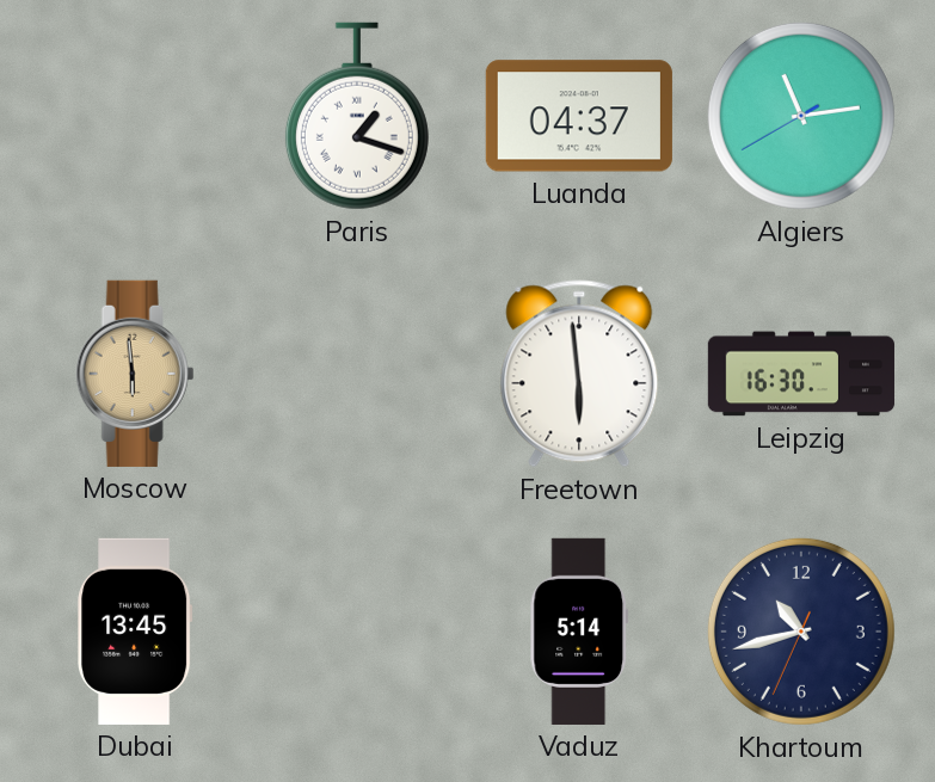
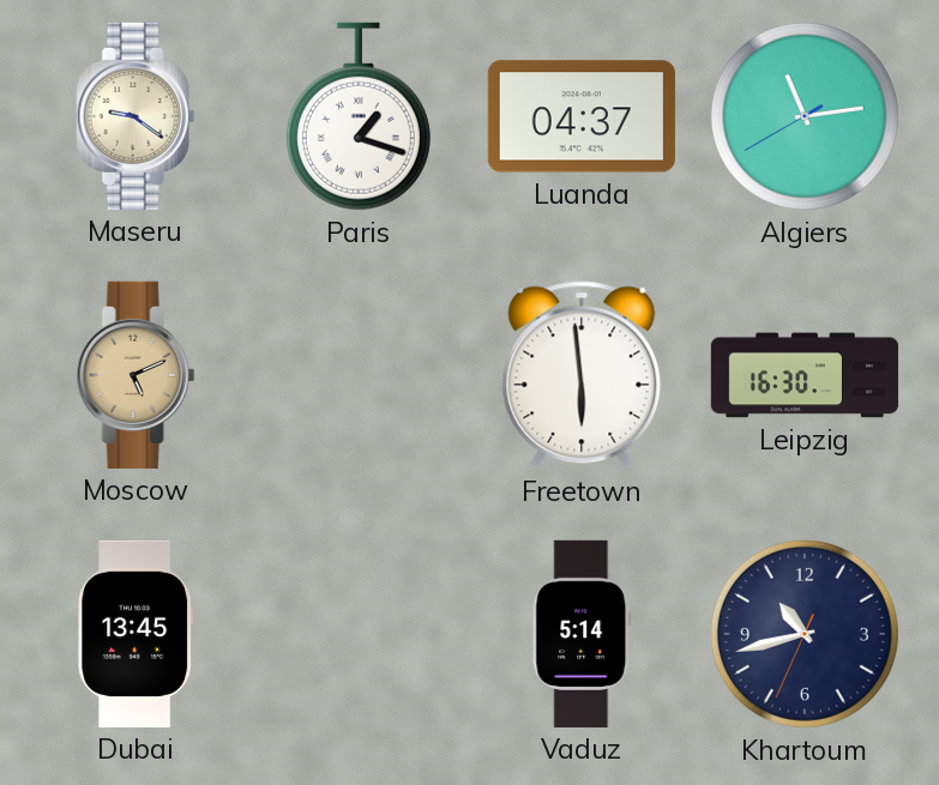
Maseru: none -> 9:21
Moscow: 5:59 -> 5:11
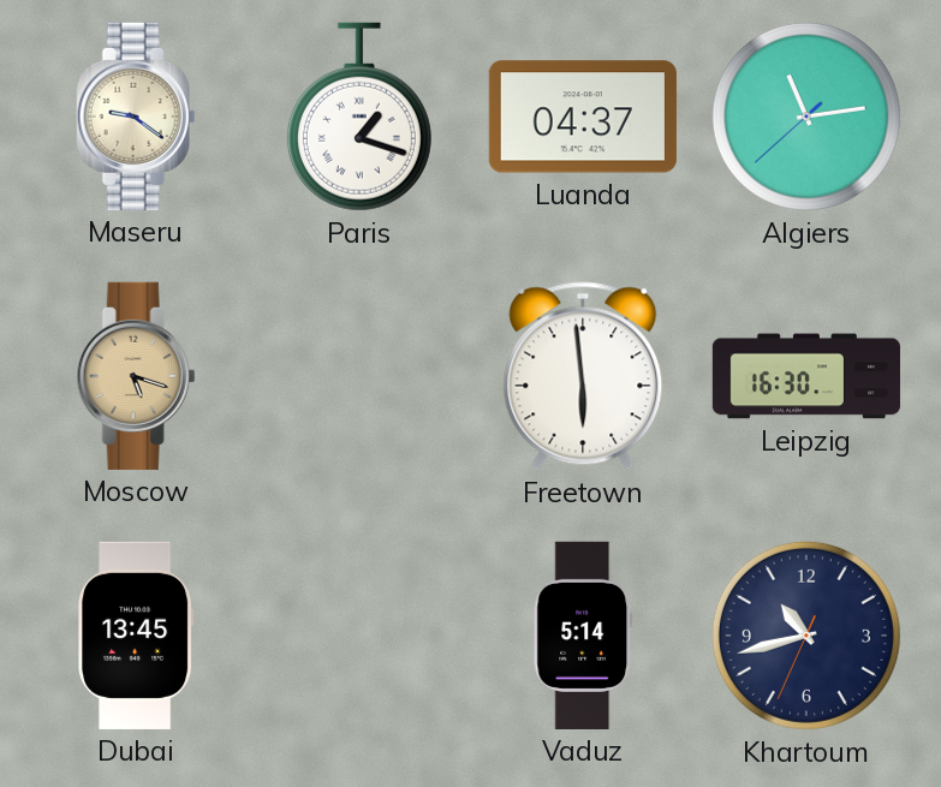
Algiers: 11:13:40 -> 11:13:38
Moscow: 5:11 -> 5:18
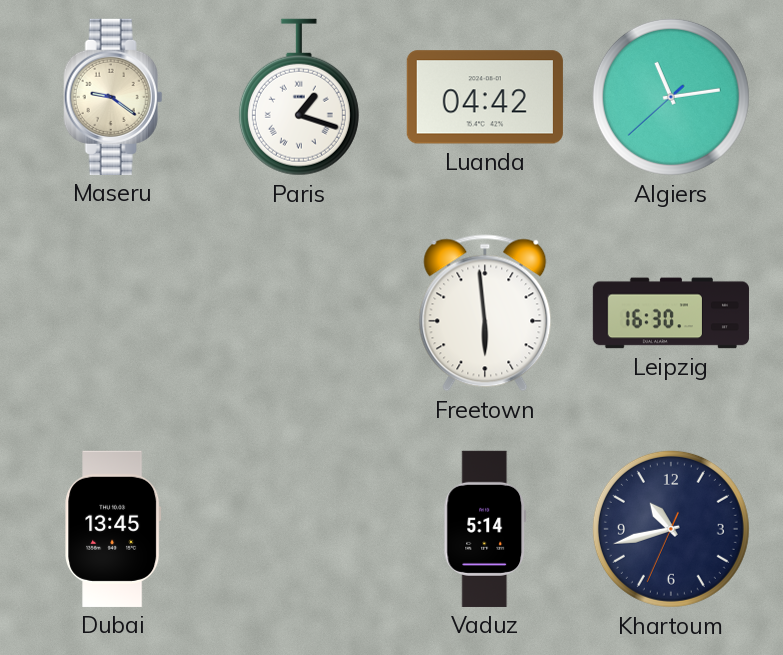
Luanda: 04:37 -> 04:42
Moscow: 5:18 -> none
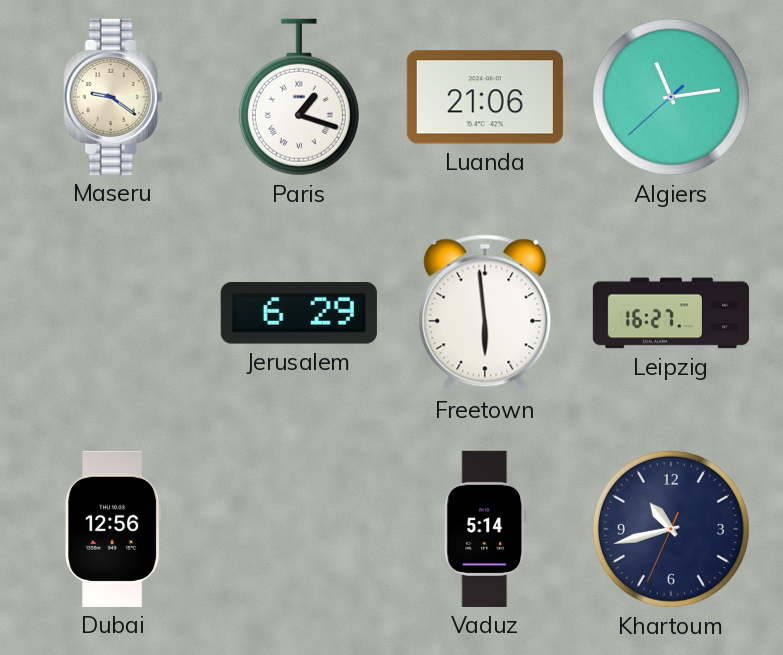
Luanda: 04:42 -> 21:06
Jerusalem: none -> 6:29
Leipzig: 16:30 -> 16:27
Dubai: 13:45 -> 12:56
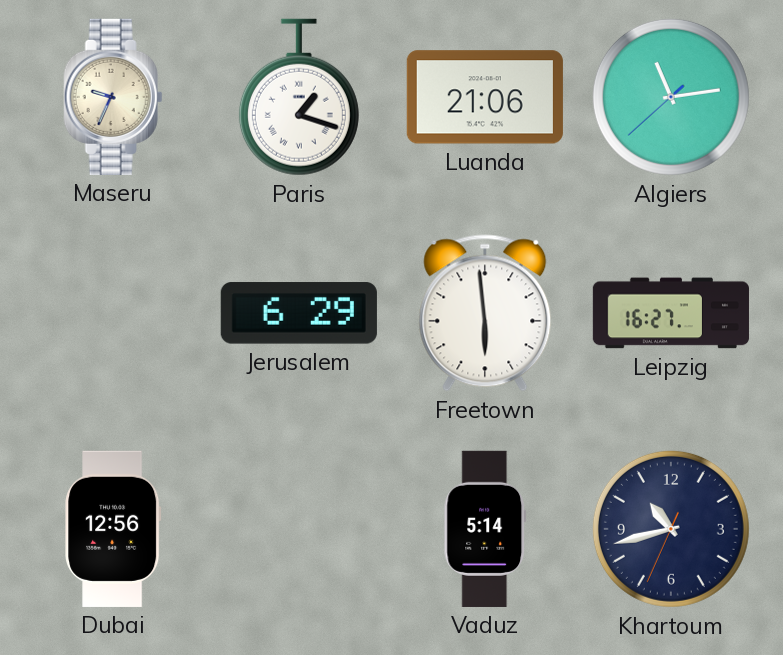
Maseru: 9:21 -> 9:34
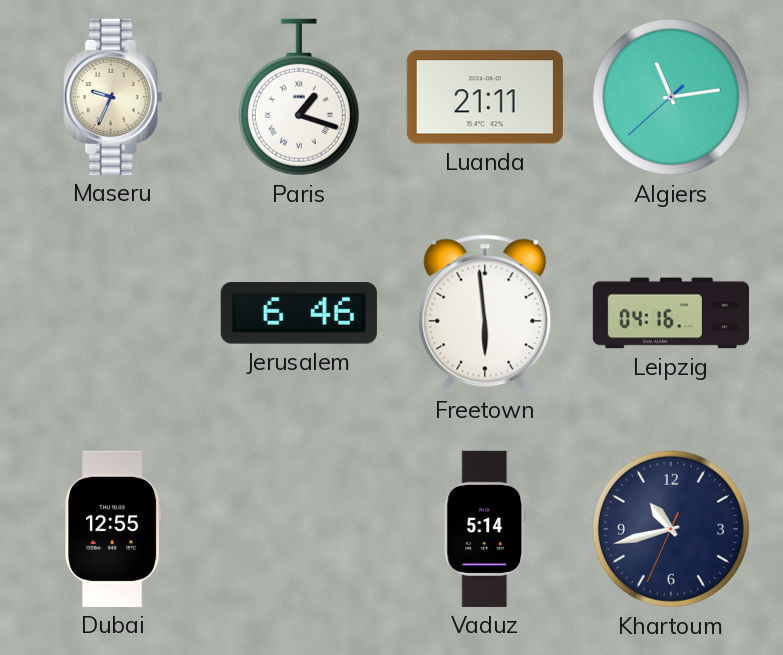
Luanda: 21:06 -> 21:11
Jerusalem: 6:29 -> 6:46
Leipzig: 16:27 -> 04:16
Dubai: 12:56 -> 12:55
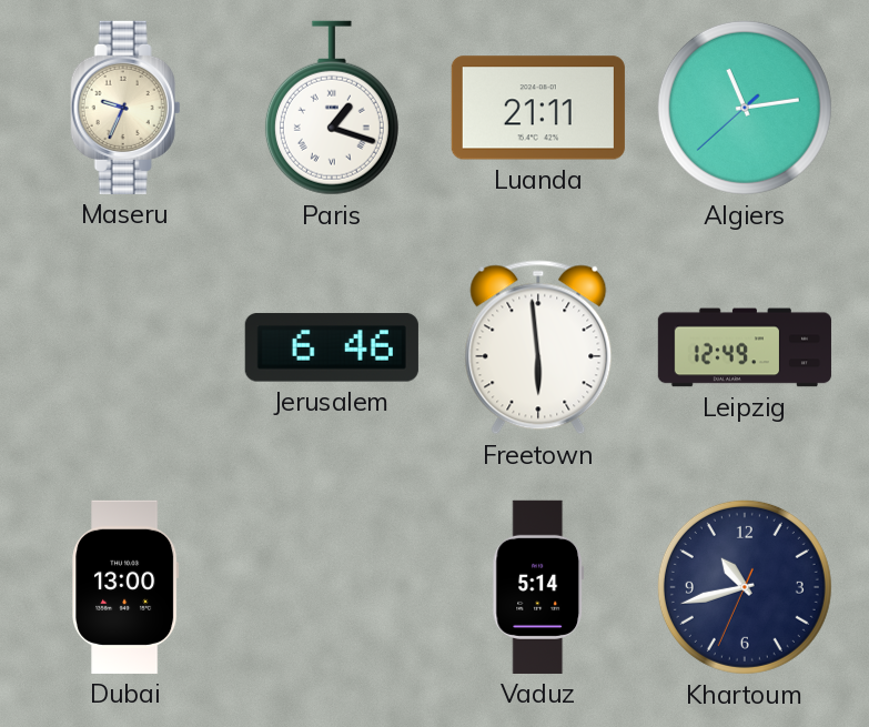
Leipzig: 04:16 -> 12:49
Dubai: 12:55 -> 13:00
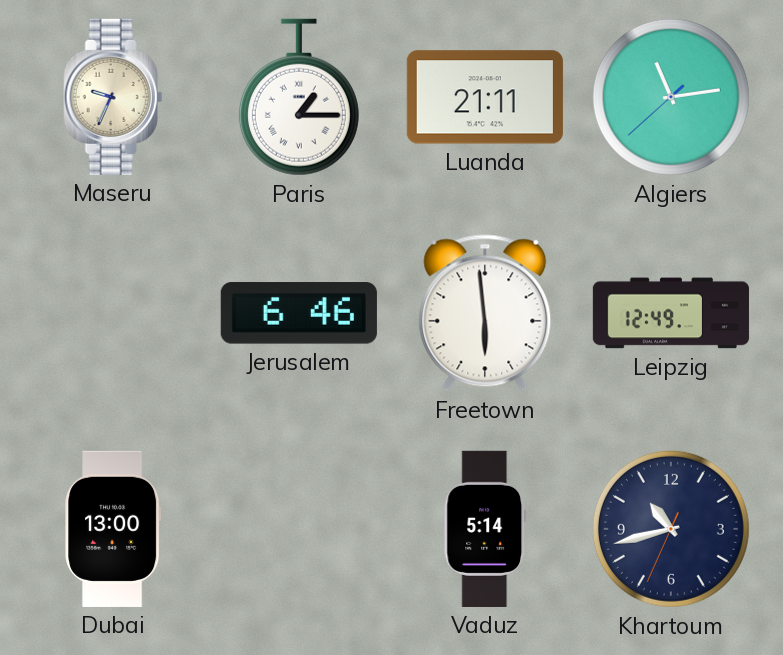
Paris: 1:18 -> 1:15
